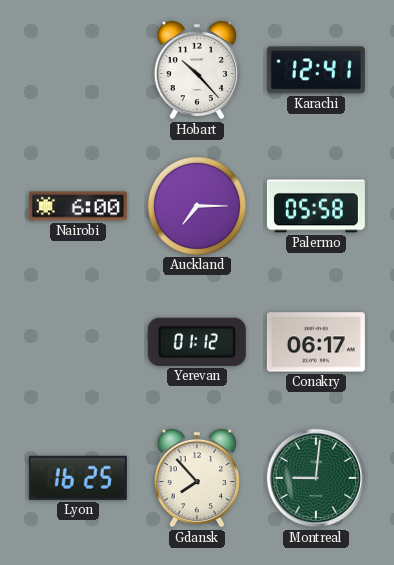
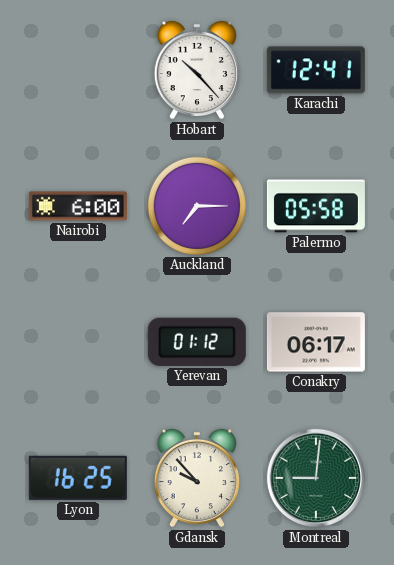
Gdansk: 7:53 -> 9:53
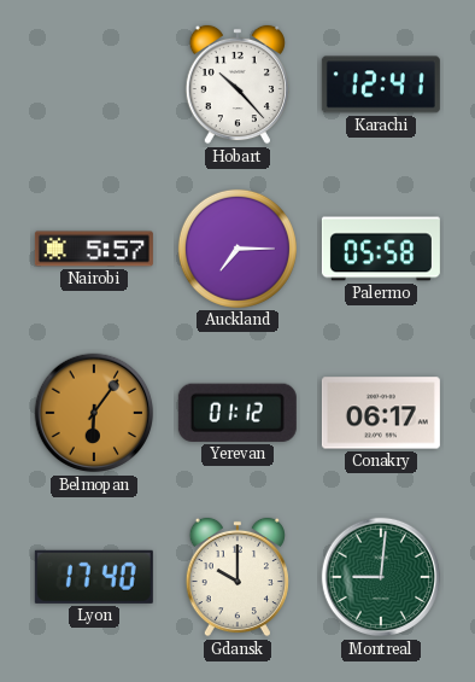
Nairobi: 6:00 -> 5:57
Belmopan: none -> 6:06
Lyon: 16:25 -> 17:40
Gdansk: 9:53 -> 10:00
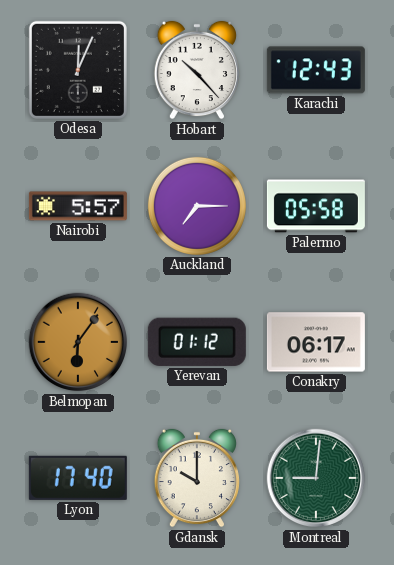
Odesa: none -> 12:04
Karachi: 12:41 -> 12:43
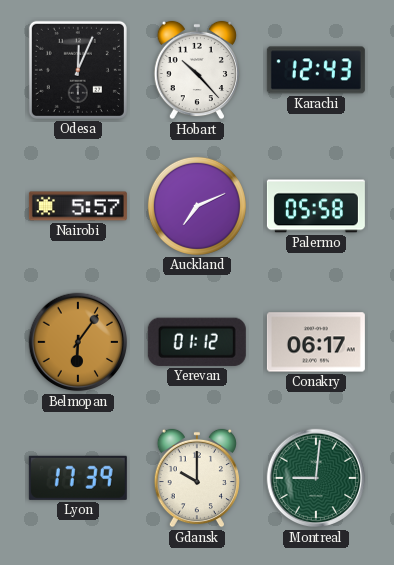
Auckland: 7:15 -> 7:11
Lyon: 17:40 -> 17:39
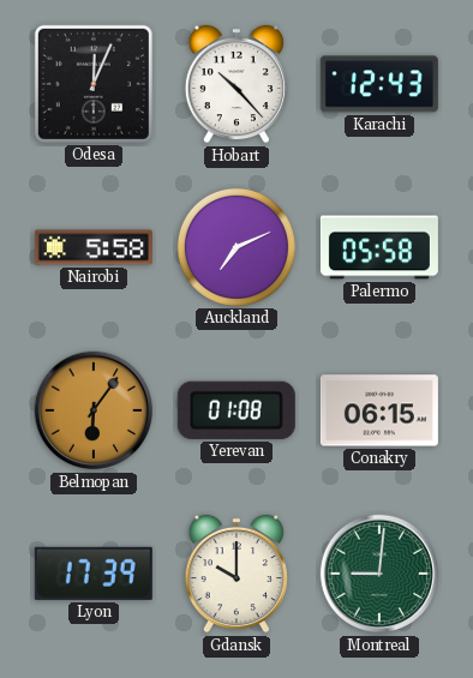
Nairobi: 5:57 -> 5:58
Yerevan: 01:12 -> 01:08
Conakry: 06:17 -> 06:15
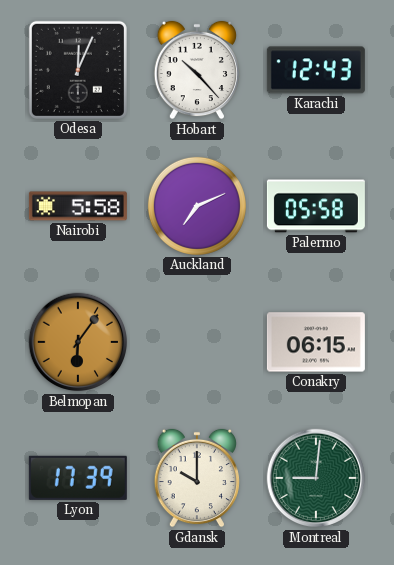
Yerevan: 01:08 -> none
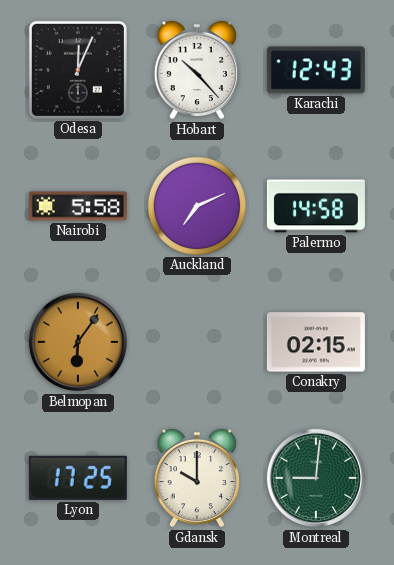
Palermo: 05:58 -> 14:58
Conakry: 06:15 -> 02:15
Lyon: 17:39 -> 17:25
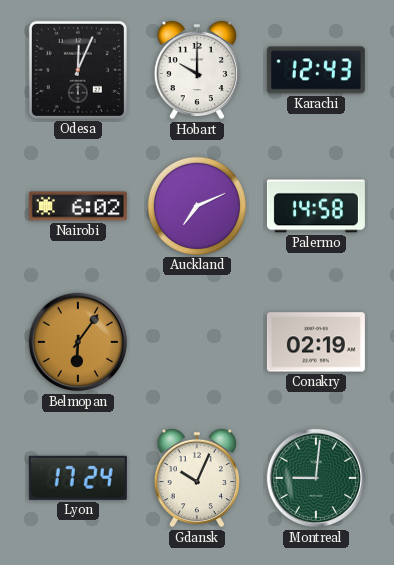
Hobart: 10:23 -> 10:00
Nairobi: 5:58 -> 6:02
Conakry: 02:15 -> 02:19
Lyon: 17:25 -> 17:24
Gdansk: 10:00 -> 10:04
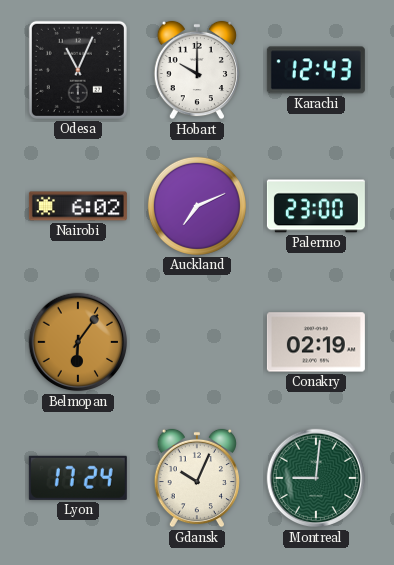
Odesa: 12:04 -> 11:04
Palermo: 14:58 -> 23:00
